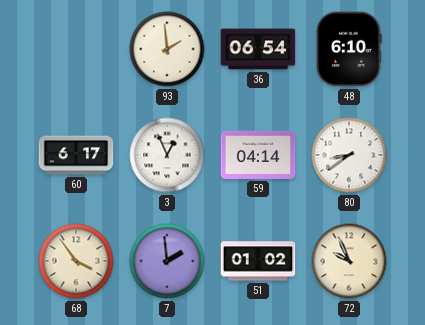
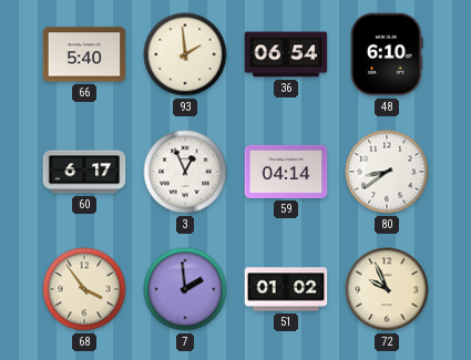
66: none -> 5:40
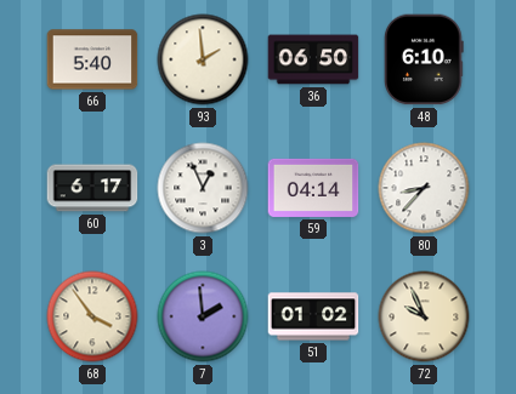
36: 06:54 -> 06:50
80: 8:39 -> 8:37
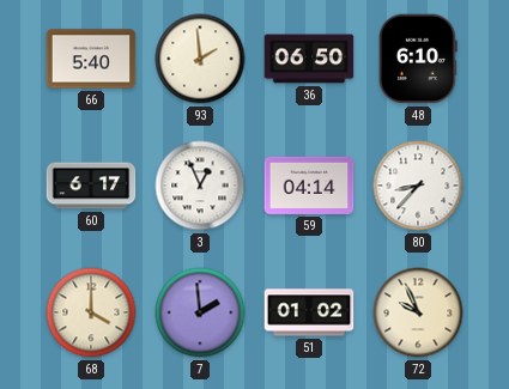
68: 3:54 -> 4:00
